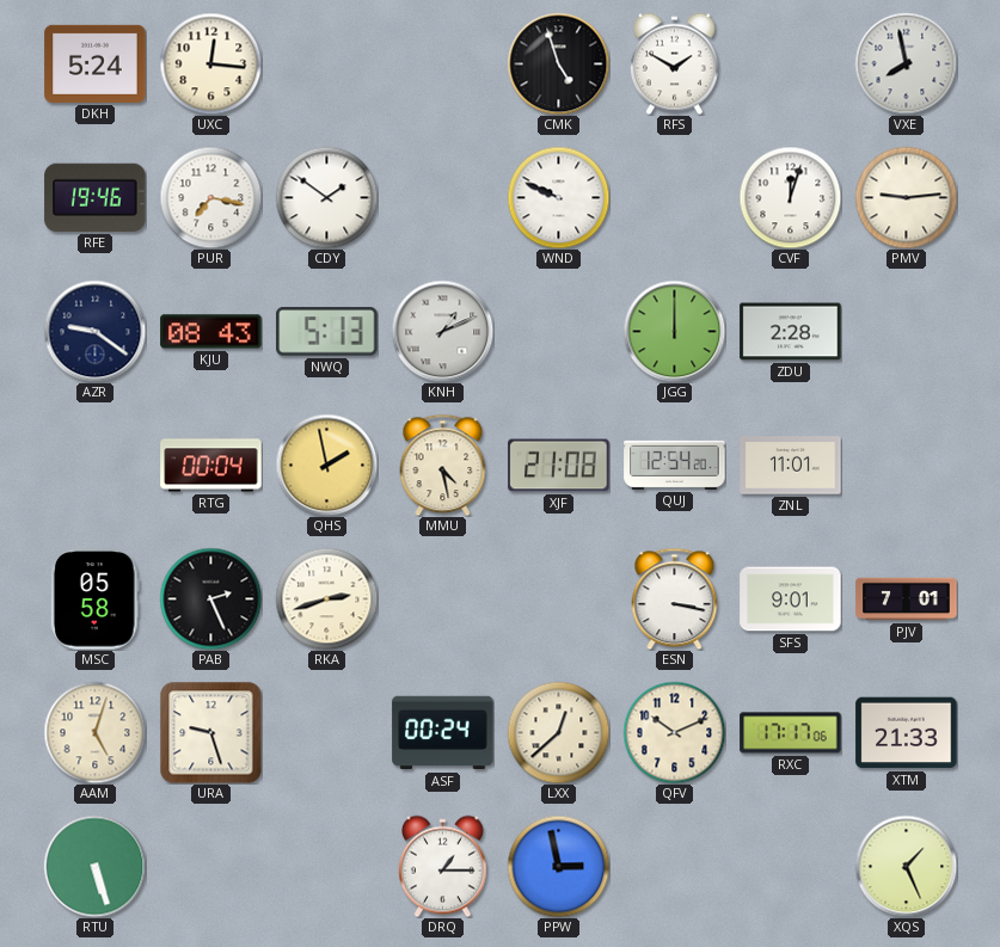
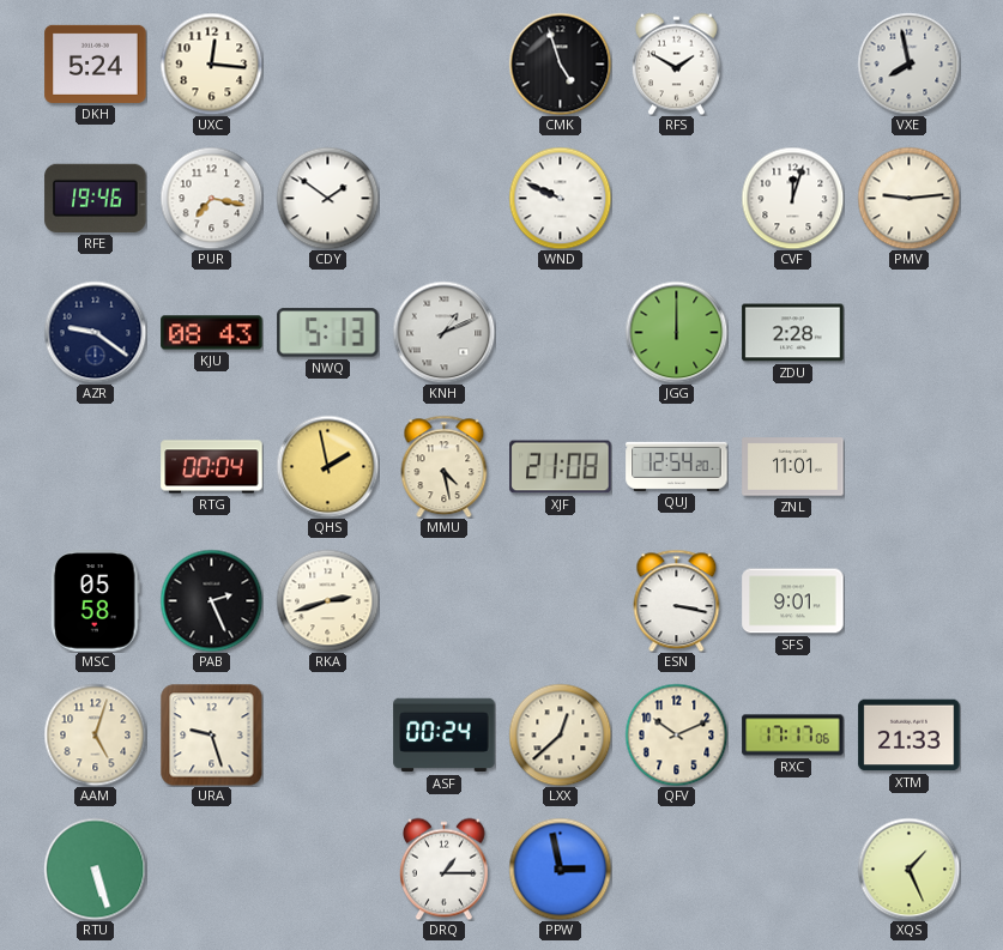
PJV: 7:01 -> none
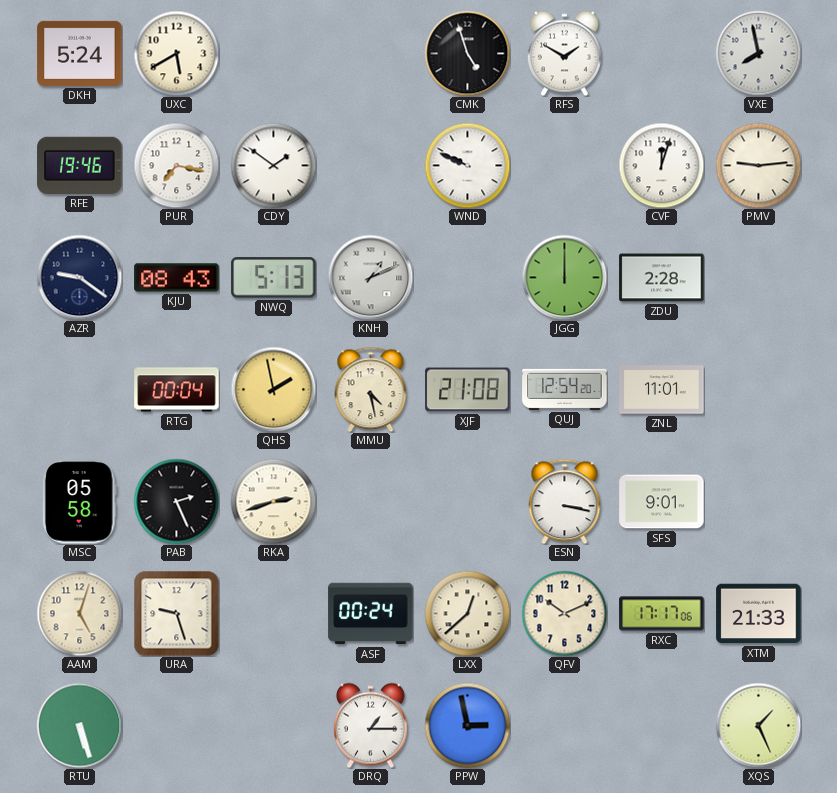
UXC: 12:16 -> 5:40
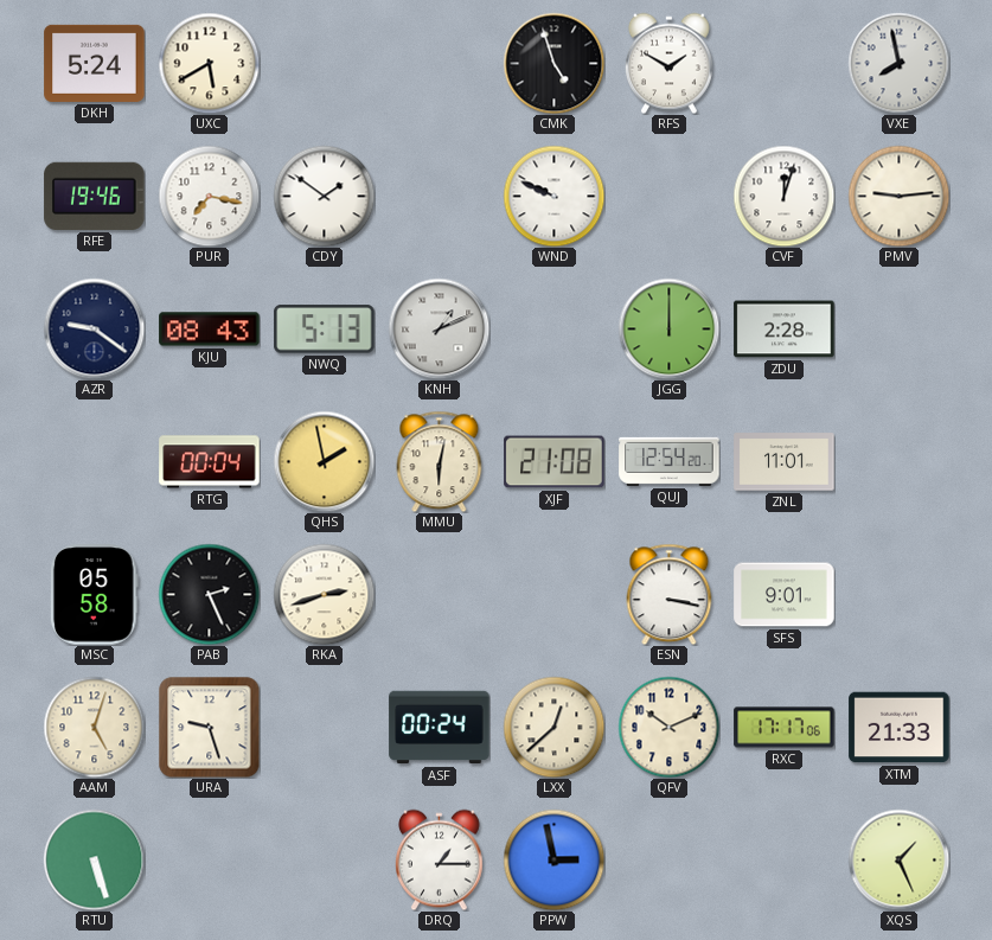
MMU: 4:28 -> 6:02
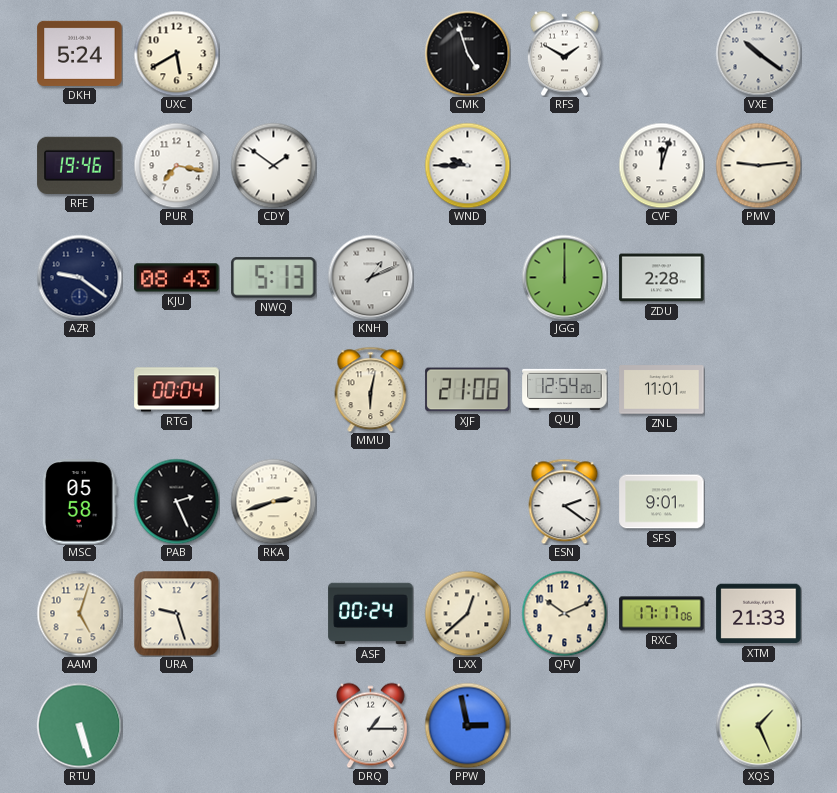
VXE: 7:58 -> 10:21
WND: 9:49 -> 9:45
QHS: 1:58 -> none
ESN: 3:17 -> 2:21
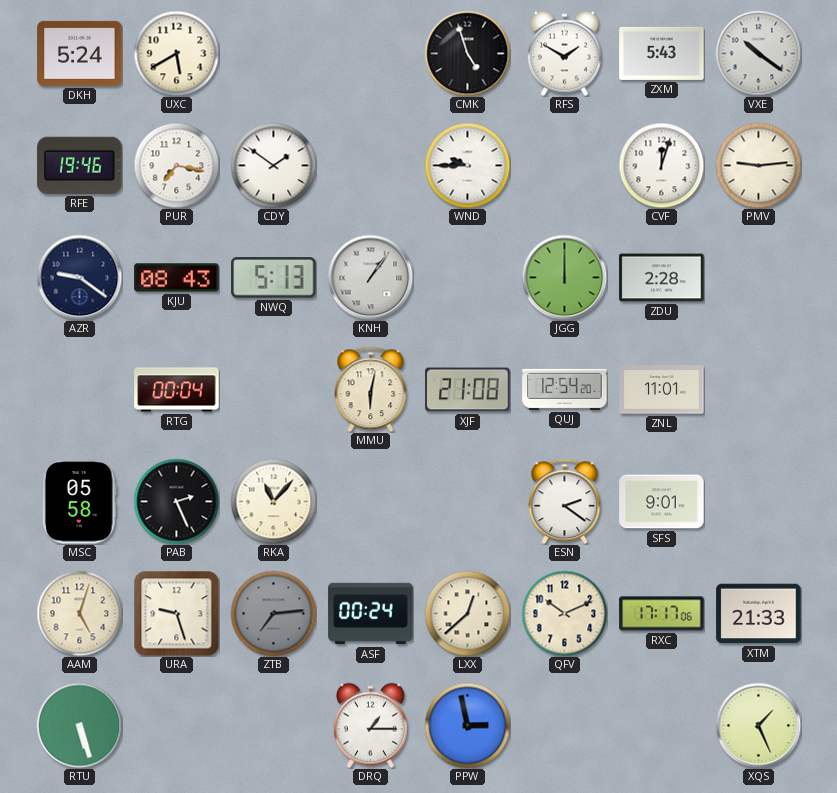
ZXM: none -> 5:43
KNH: 1:11 -> 1:06
RKA: 2:42 -> 11:07
ZTB: none -> 7:14
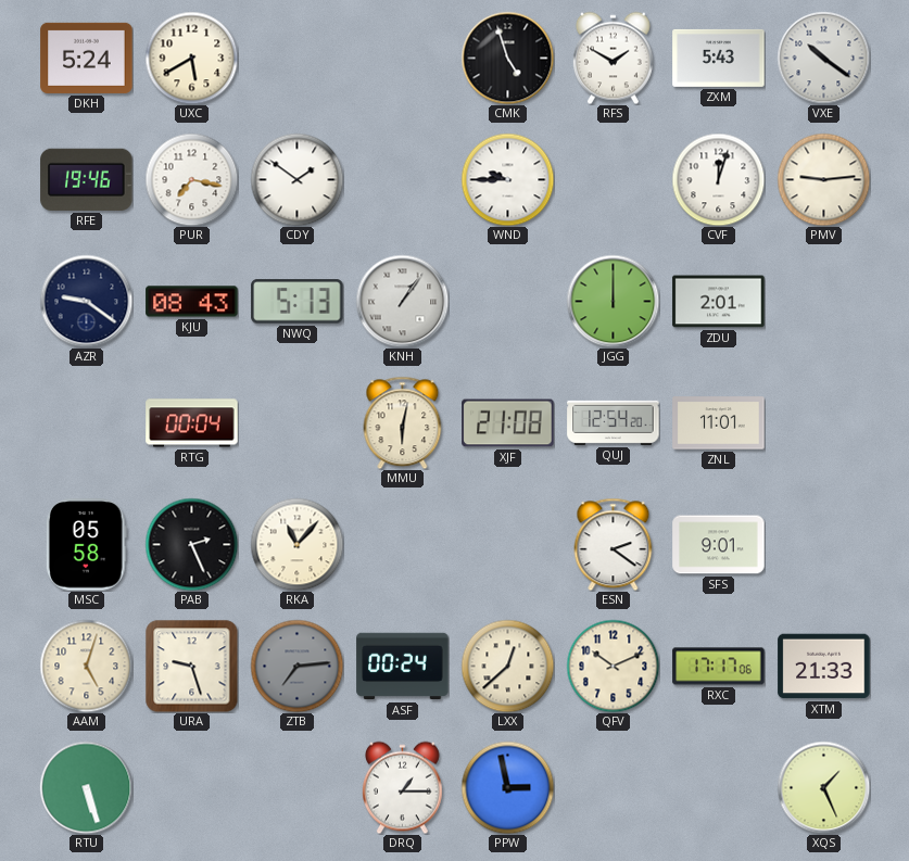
ZDU: 2:28 -> 2:01
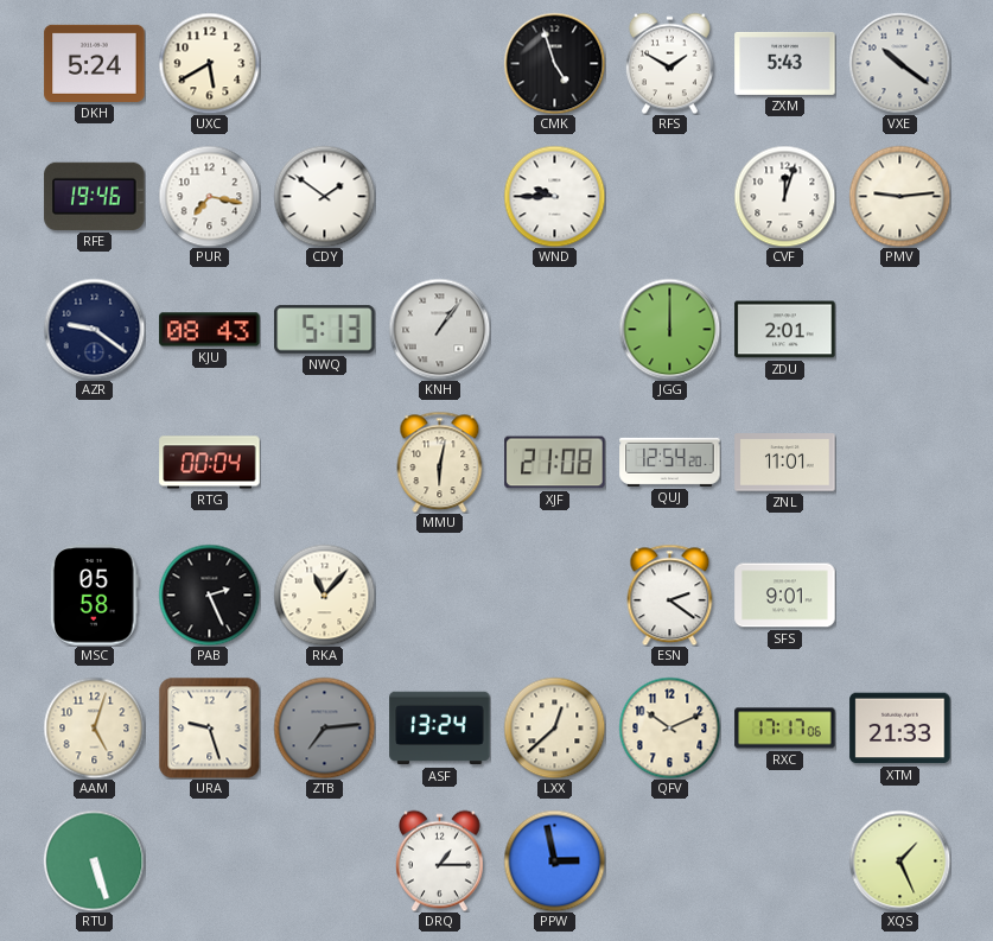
ASF: 00:24 -> 13:24
